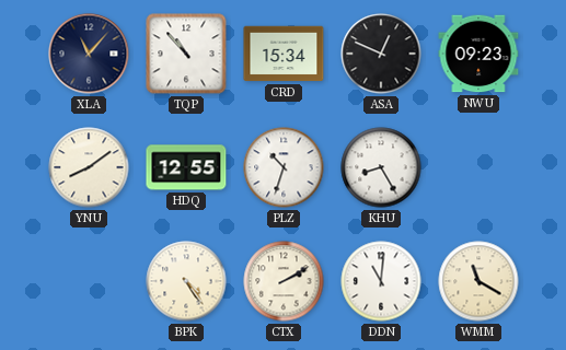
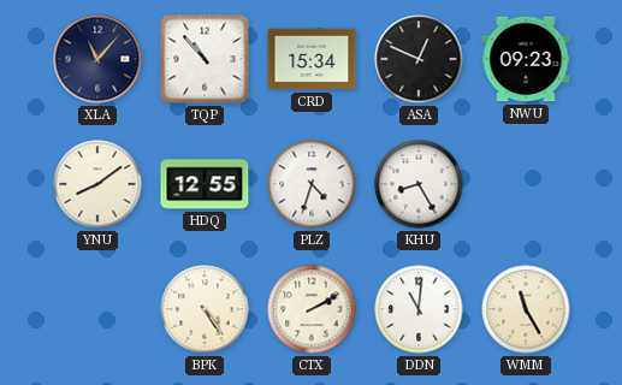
PLZ: 10:33 -> 4:33
WMM: 11:20 -> 11:25
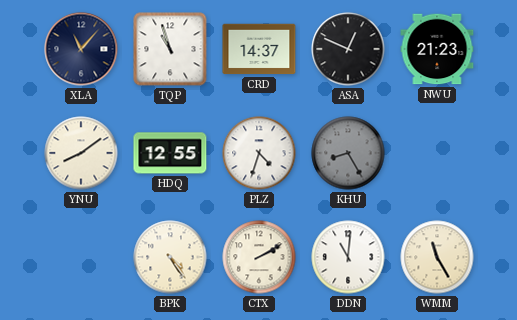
TQP: 10:53 -> 10:57
CRD: 15:34 -> 14:37
NWU: 09:23 -> 21:23
KHU dial: white -> grey
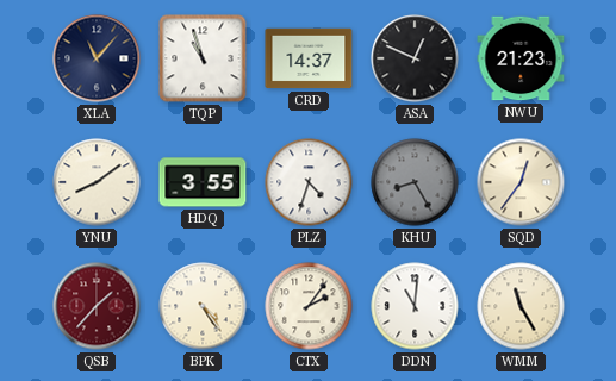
HDQ: 12:55 -> 3:55
SQD: none -> 12:36
QSB: none -> 1:37
CTX: 2:10 -> 2:06
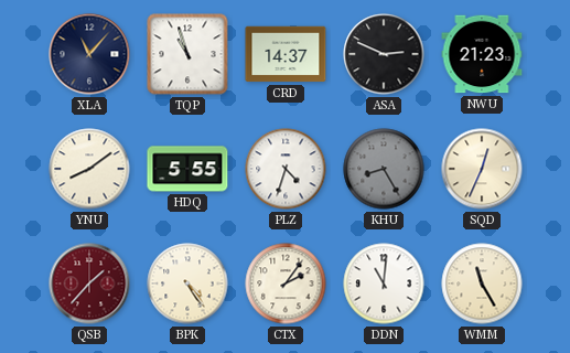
ASA: 12:49 -> 2:49
HDQ: 3:55 -> 5:55
SQD: 12:36 -> 12:34
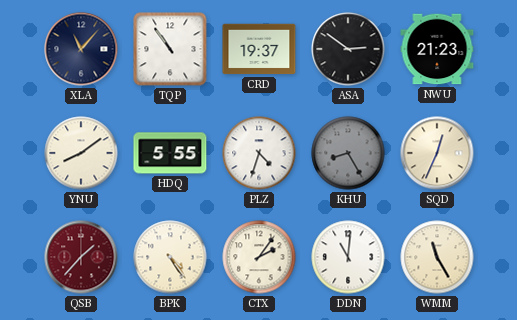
TQP: 10:57 -> 10:54
CRD: 14:37 -> 19:37
ASA: 2:49 -> 2:51
